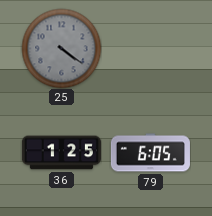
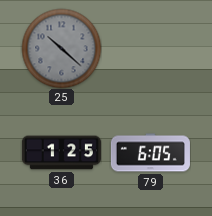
25: 4:21 -> 10:22
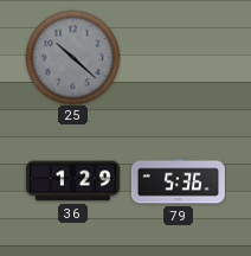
36: 1:25 -> 1:29
79: 6:05 -> 5:36
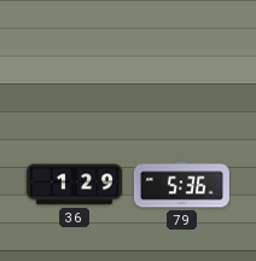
25: 10:22 -> none
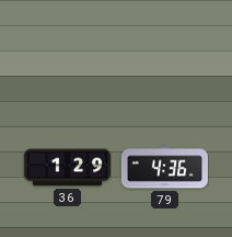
79: 5:36 -> 4:36
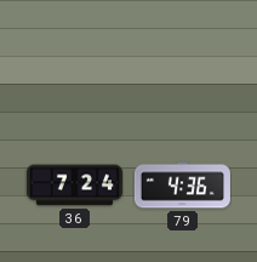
36: 1:29 -> 7:24
